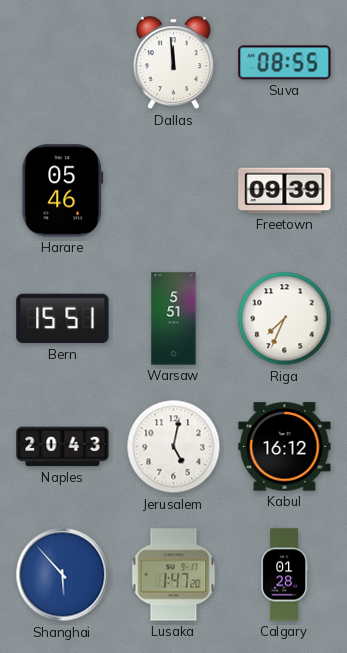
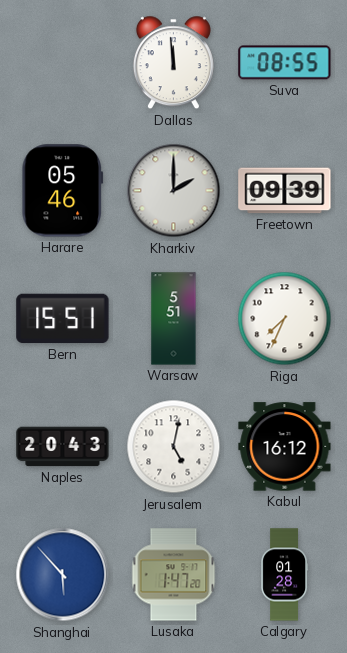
Kharkiv: none -> 2:00
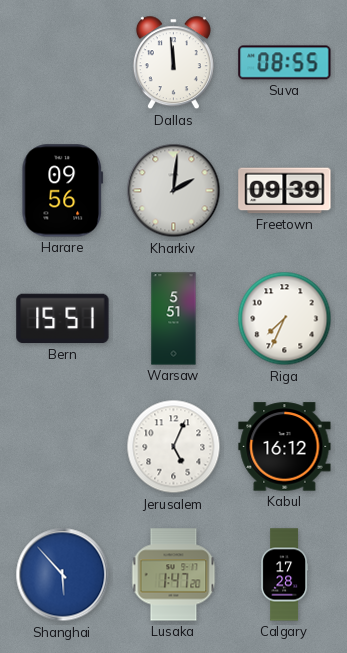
Harare: 05:46 -> 09:56
Kharkiv: 2:00 -> 2:01
Naples: 20:43 -> none
Jerusalem: 5:02 -> 5:04
Calgary: 01:28 -> 17:28
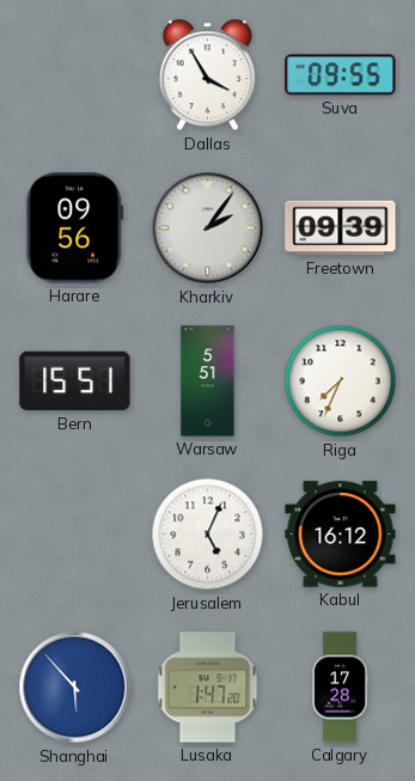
Dallas: 11:59 -> 3:55
Suva: 08:55 -> 09:55
Kharkiv: 2:01 -> 2:06
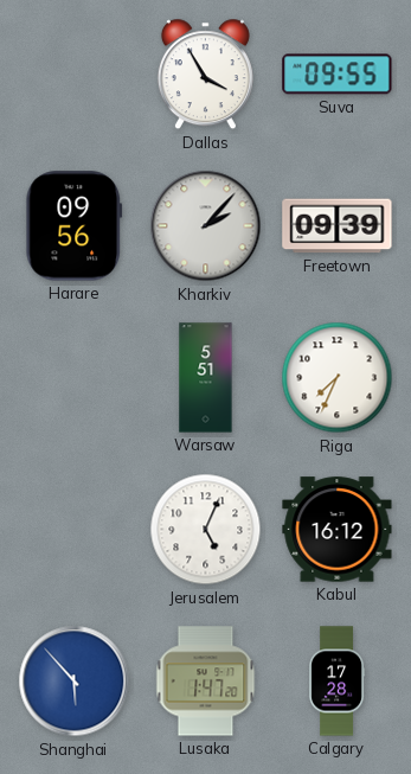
Kharkiv: 2:06 -> 2:07
Bern: 15:51 -> none
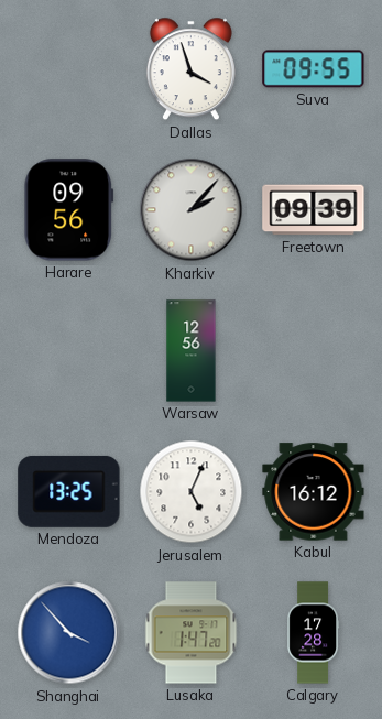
Dallas: 3:55 -> 3:57
Warsaw: 5:51 -> 12:56
Riga: 7:34 -> none
Mendoza: none -> 13:25
Shanghai: 5:53 -> 3:53
